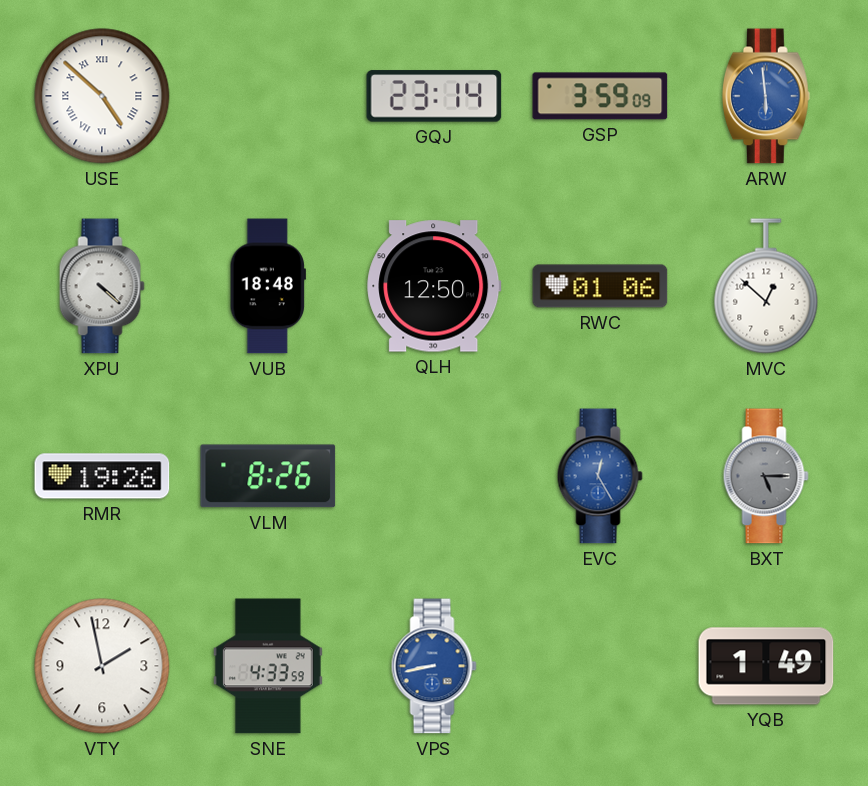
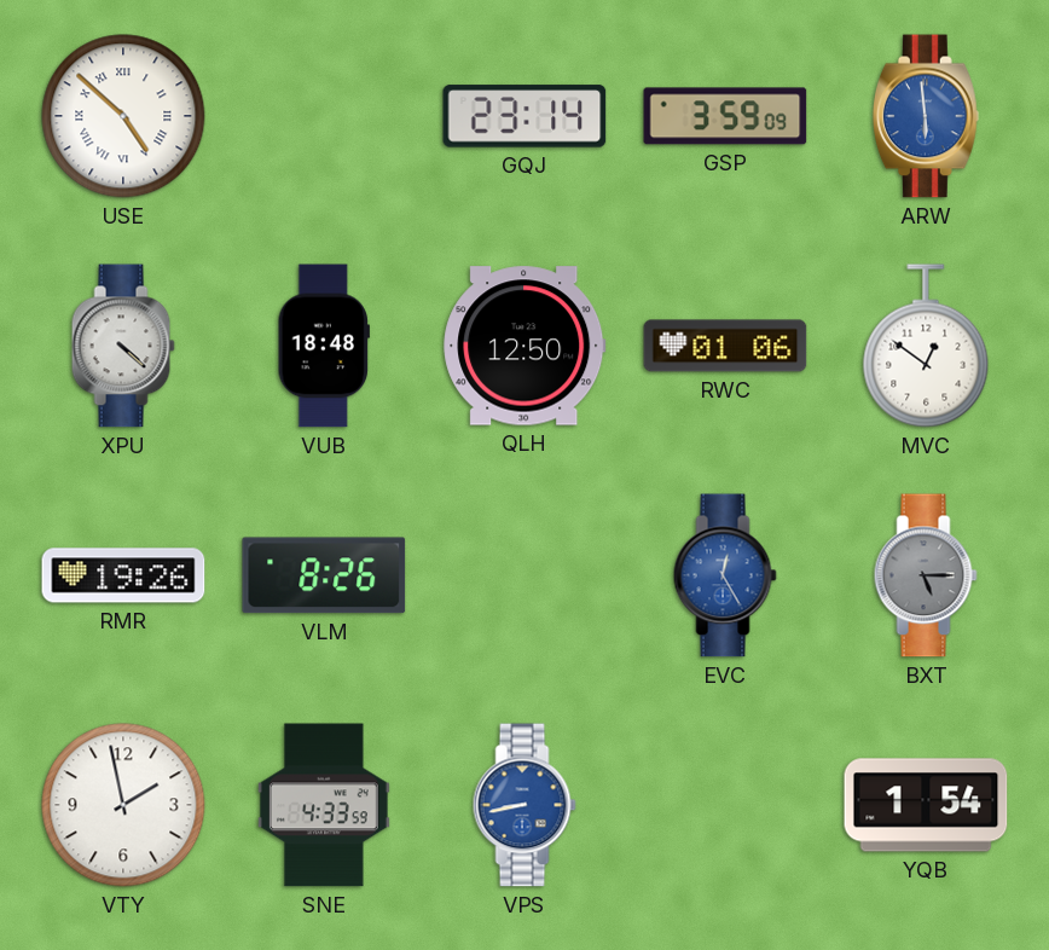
MVC: 12:52 -> 12:51
YQB: 1:49 -> 1:54
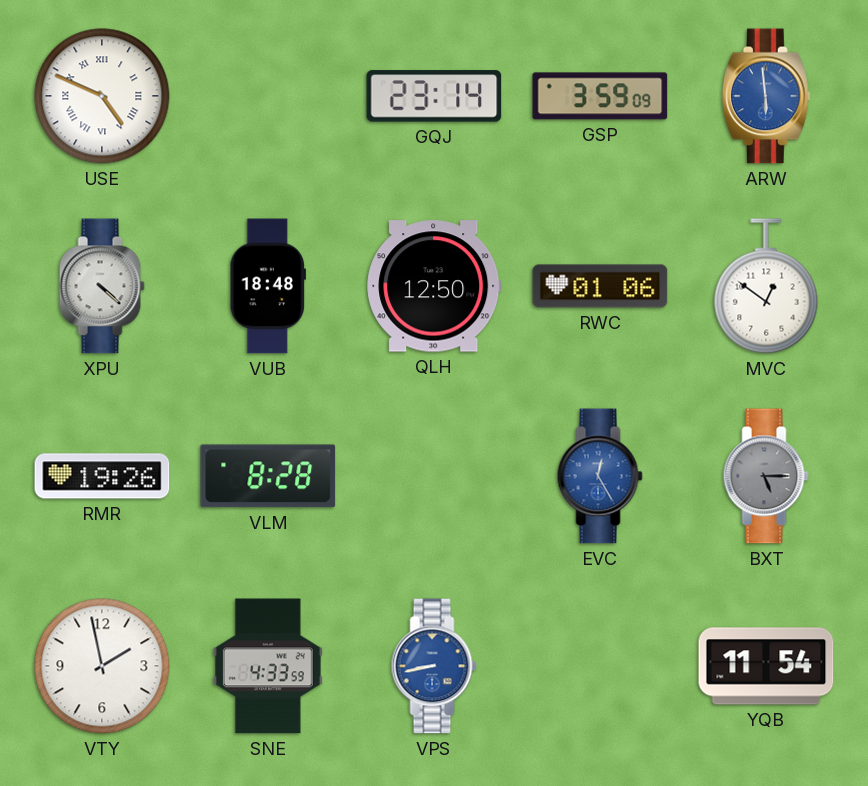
USE: 4:52 -> 4:49
VLM: 8:26 -> 8:28
YQB: 1:54 -> 11:54
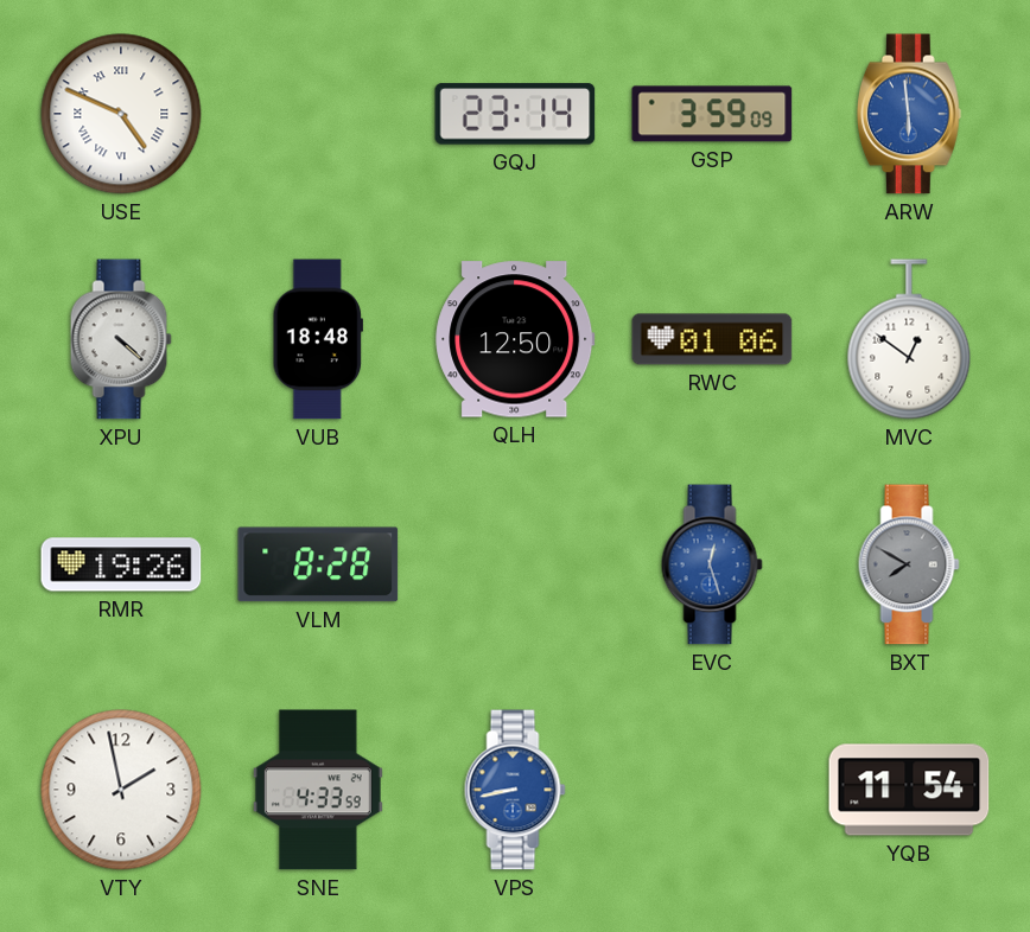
EVC: 12:25 -> 12:27
BXT: 5:15 -> 7:50
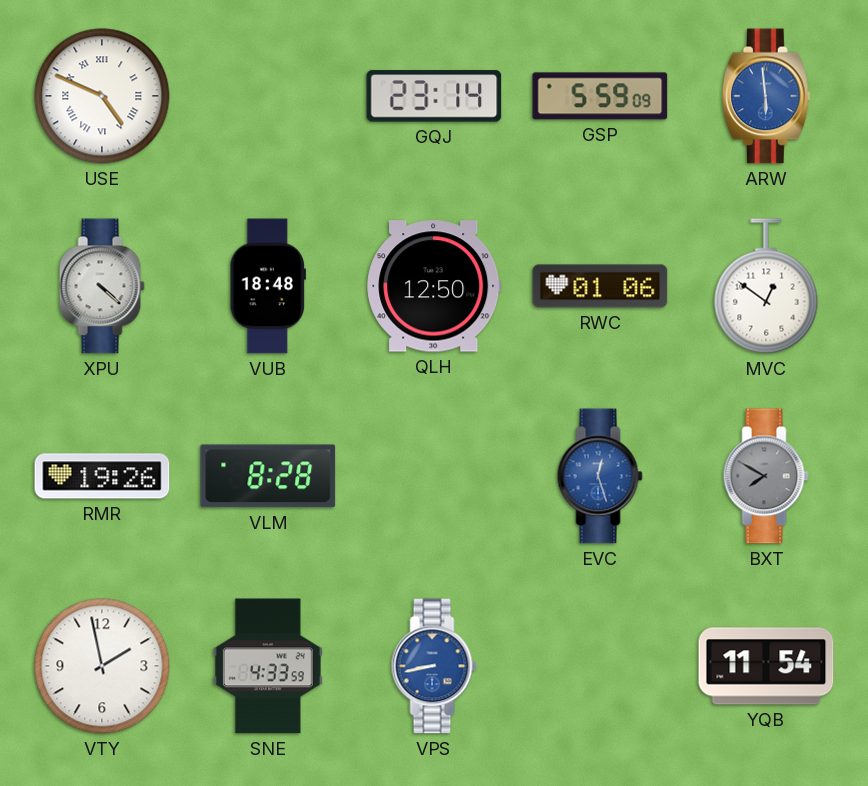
GSP: 3:59 -> 5:59
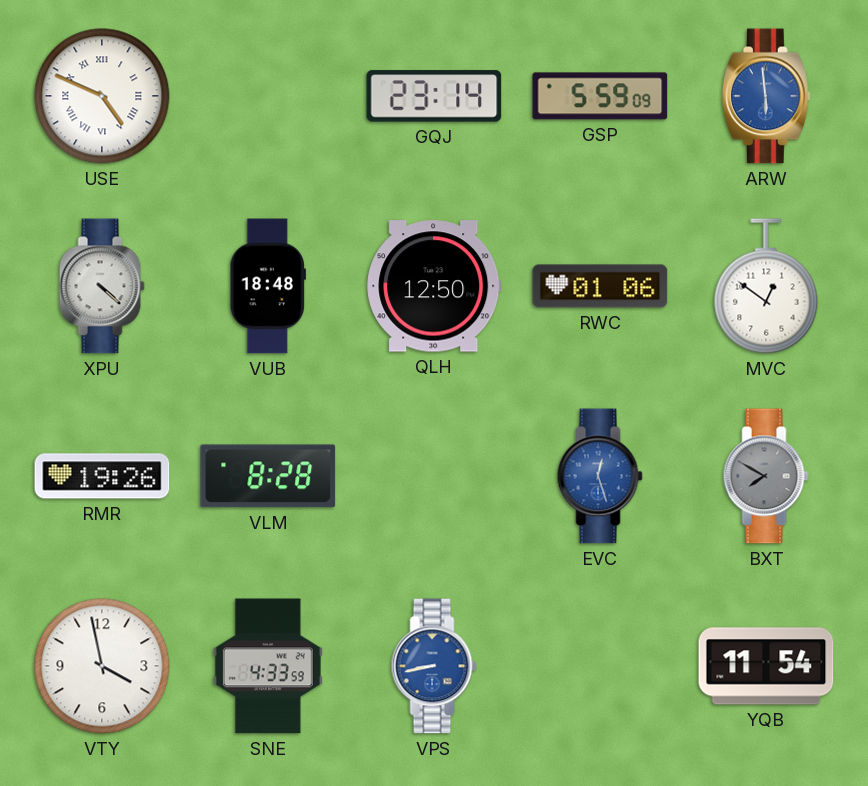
VTY: 1:58 -> 3:58
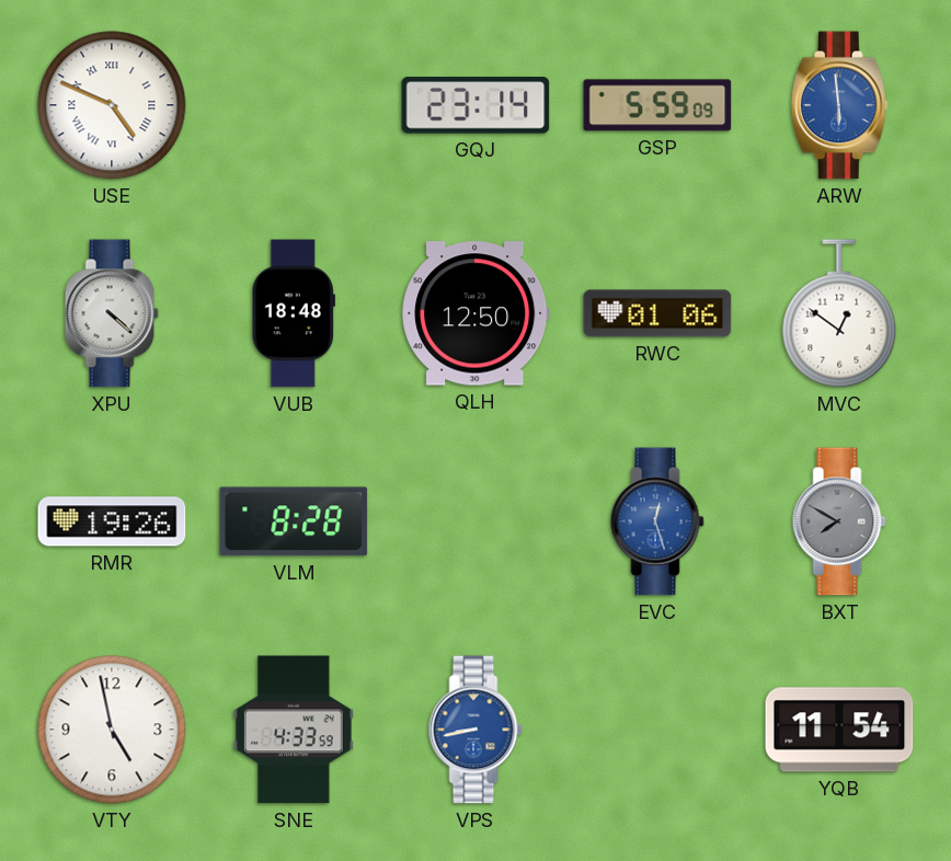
VTY: 3:58 -> 4:58
